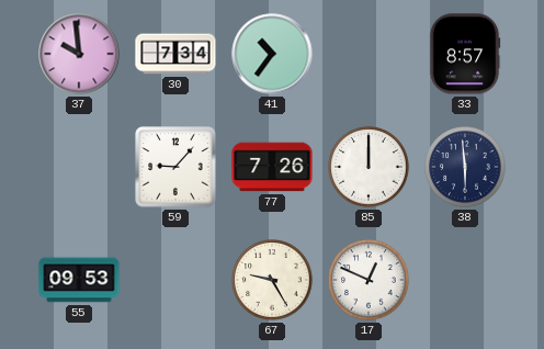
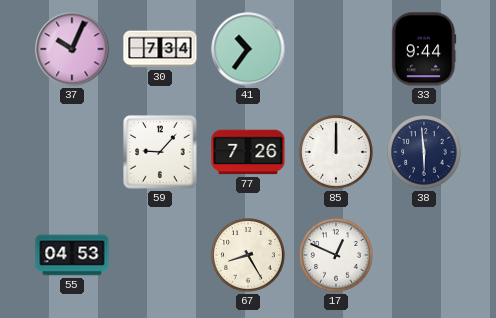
37: 9:59 -> 10:04
33: 8:57 -> 9:44
55: 09:53 -> 04:53
67: 9:25 -> 8:25
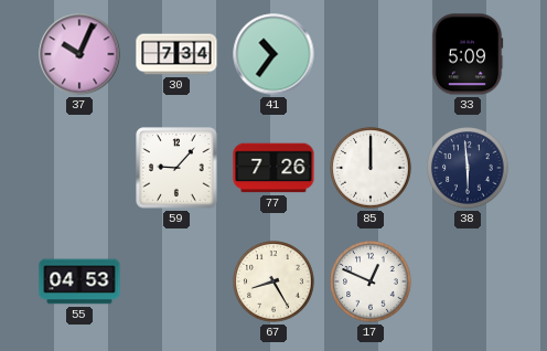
33: 9:44 -> 5:09
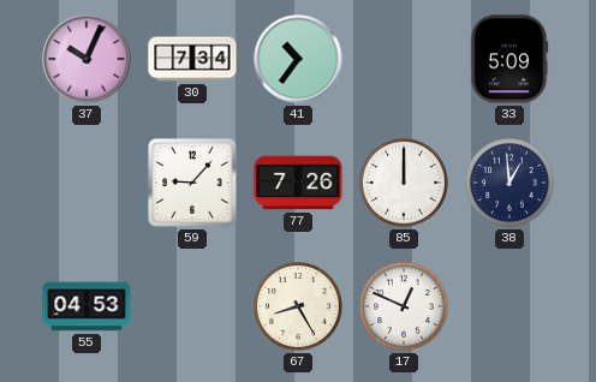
38: 5:59 -> 12:59
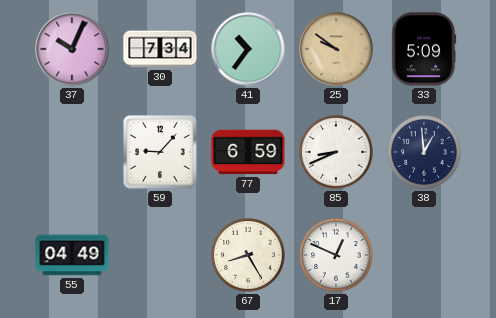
25: none -> 9:51
77: 7:26 -> 6:59
85: 12:00 -> 8:41
55: 04:53 -> 04:49
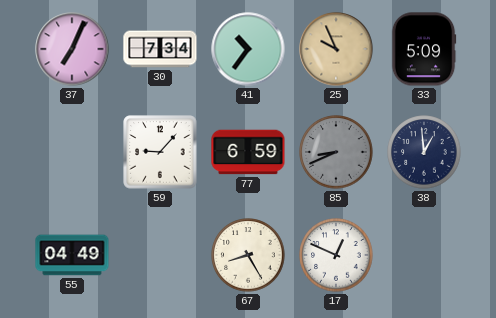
37: 10:04 -> 7:04
25: 9:51 -> 9:56
85 dial: white -> grey
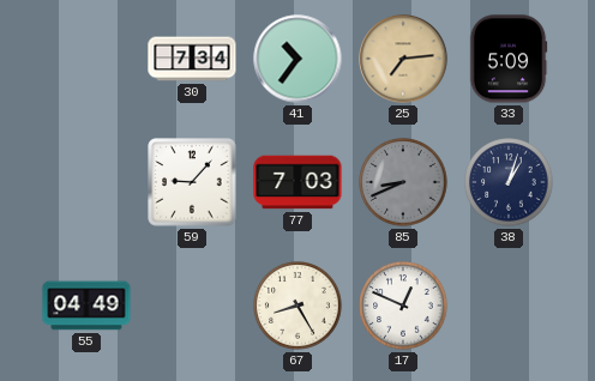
37: 7:04 -> none
25: 9:56 -> 7:14
77: 6:59 -> 7:03
38: 12:59 -> 1:03
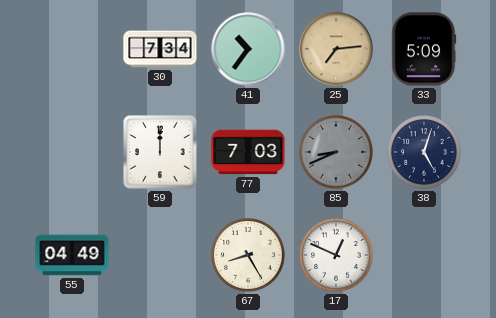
59: 9:07 -> 12:00
38: 1:03 -> 5:03
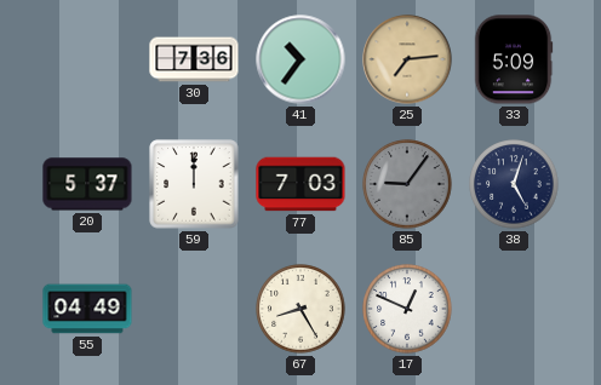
30: 7:34 -> 7:36
20: none -> 5:37
85: 8:41 -> 9:06
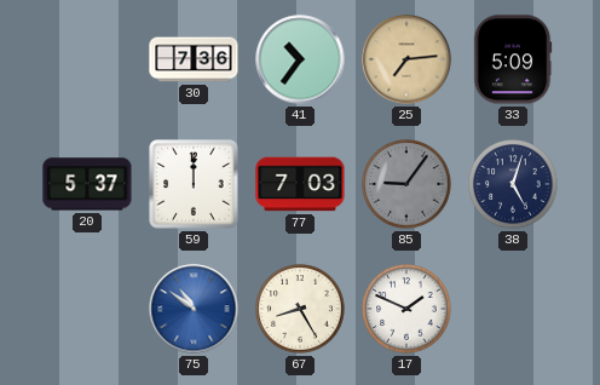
55: 04:49 -> none
75: none -> 10:51
17: 12:49 -> 1:49
